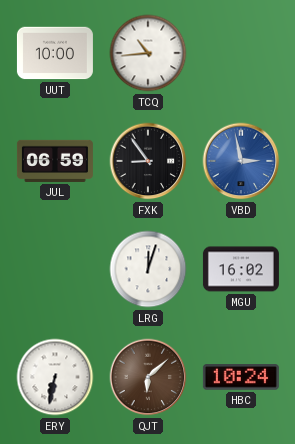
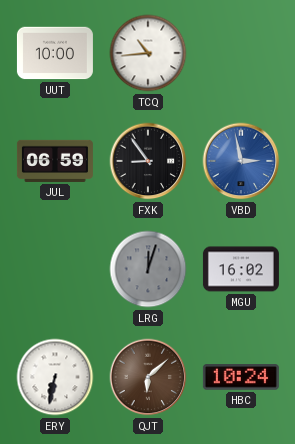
LRG dial: white -> grey
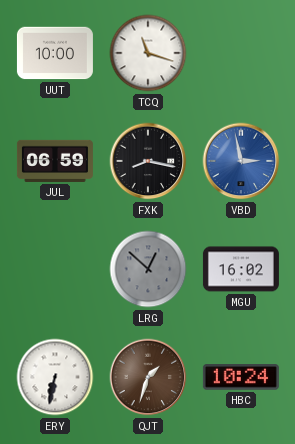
TCQ: 10:44 -> 11:18
FXK: 8:54 -> 8:17
LRG: 12:03 -> 12:52
QJT: 6:08 -> 1:33
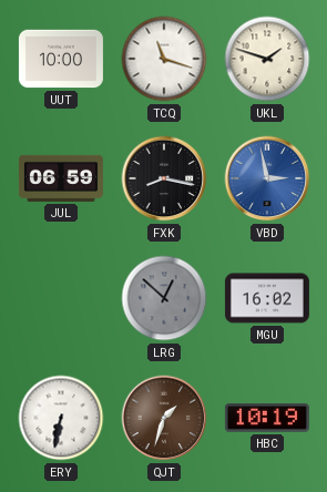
UKL: none -> 1:48
HBC: 10:24 -> 10:19
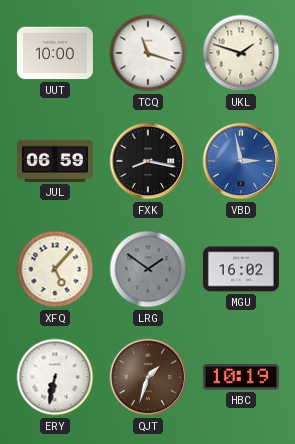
XFQ: none -> 5:07
LRG: 12:52 -> 1:51
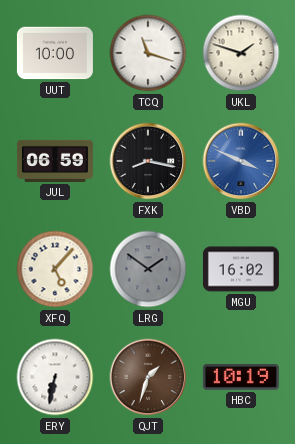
VBD: 2:58 -> 3:49
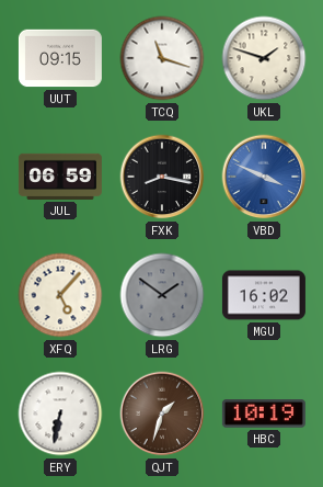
UUT: 10:00 -> 09:15
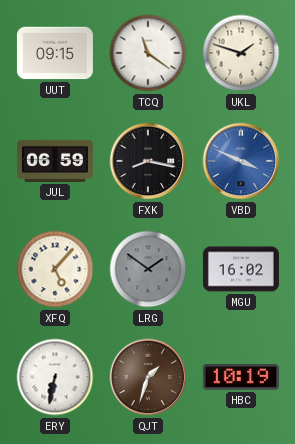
TCQ: 11:18 -> 11:21
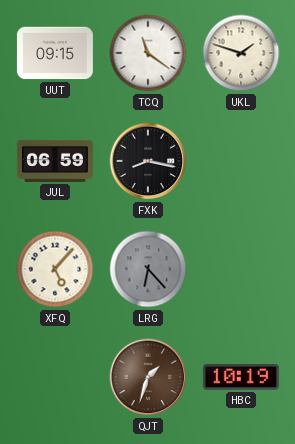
VBD: 3:49 -> none
LRG: 1:51 -> 6:23
MGU: 16:02 -> none
ERY: 6:32 -> none
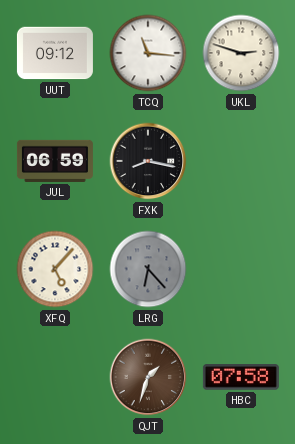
UUT: 09:15 -> 09:12
TCQ: 11:21 -> 11:16
UKL: 1:48 -> 2:48
HBC: 10:19 -> 07:58
